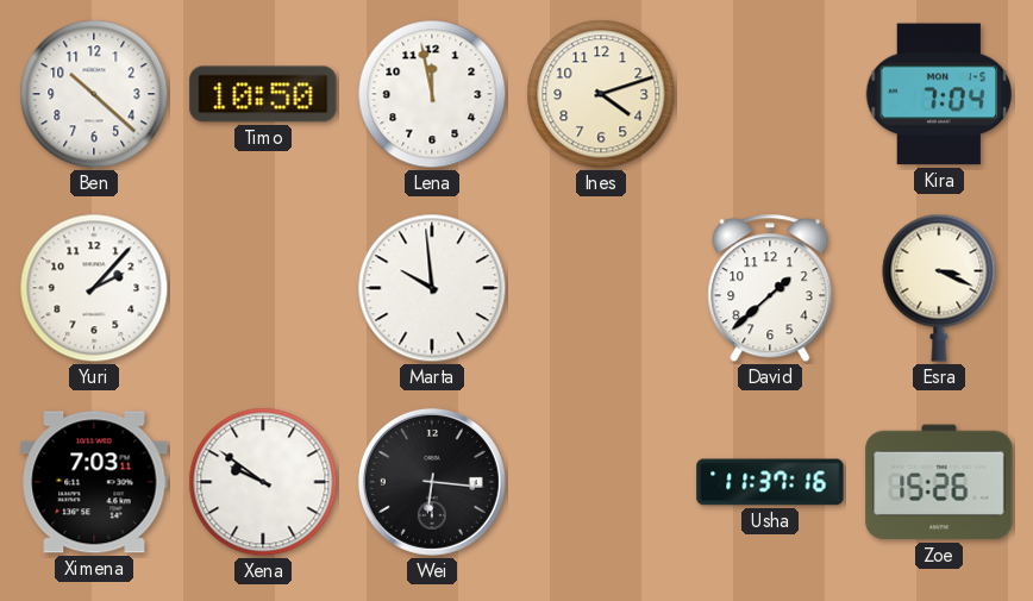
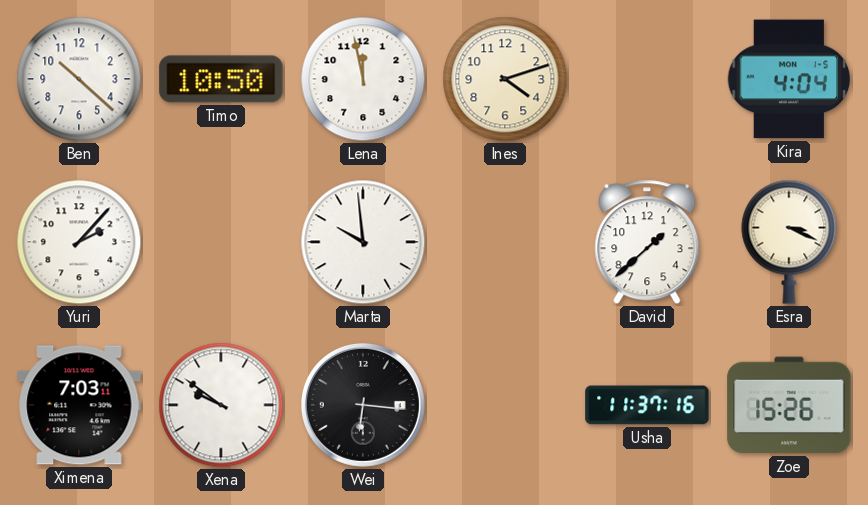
Kira: 7:04 -> 4:04
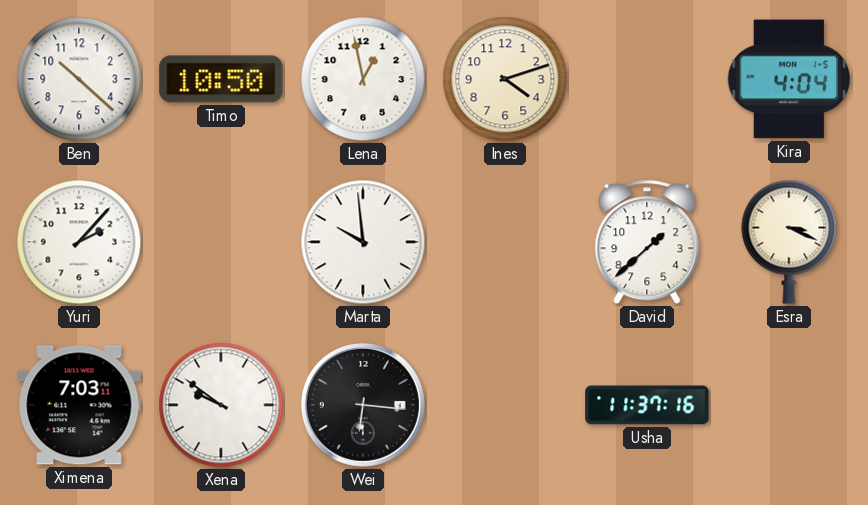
Lena: 11:58 -> 12:58
Zoe: 15:26 -> none
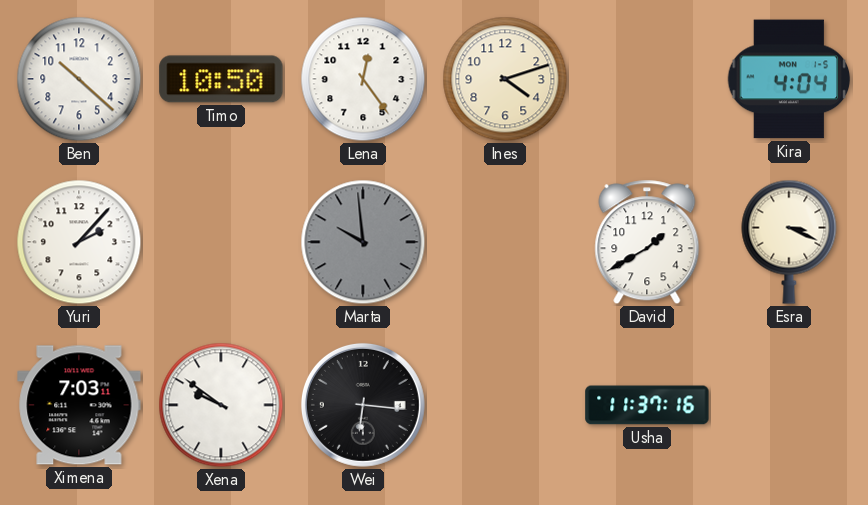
Lena: 12:58 -> 12:24
Marta dial: white -> grey
David: 1:38 -> 1:40
